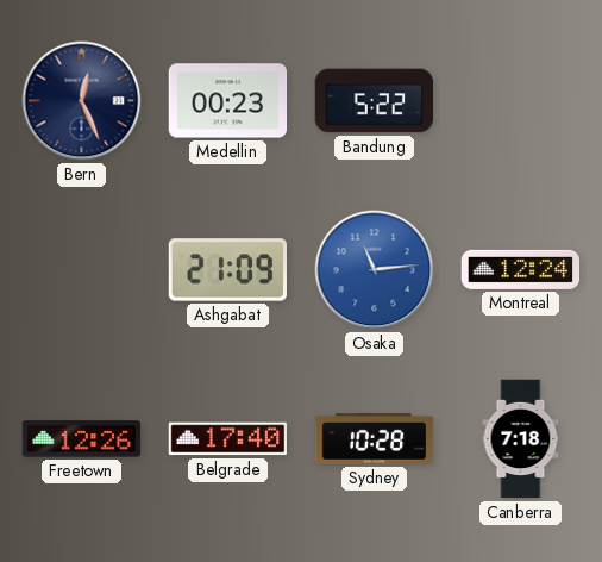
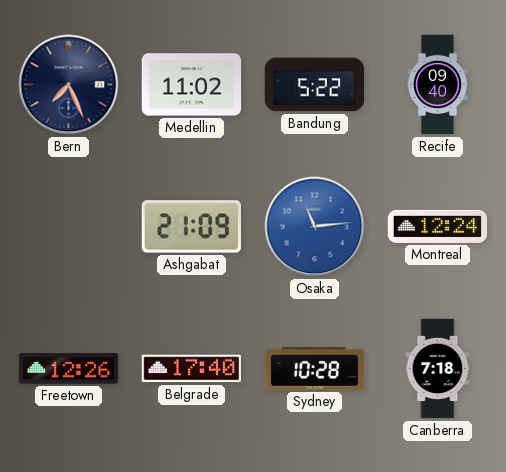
Bern: 12:26 -> 7:26
Medellin: 00:23 -> 11:02
Recife: none -> 09:40
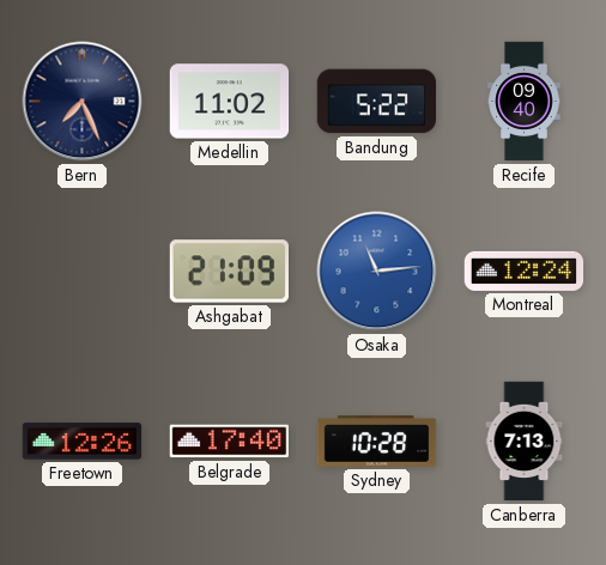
Canberra: 7:18 -> 7:13
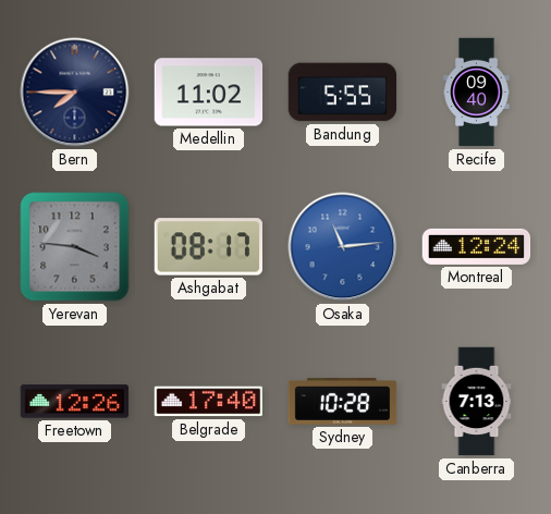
Bern: 7:26 -> 7:45
Bandung: 5:22 -> 5:55
Yerevan: none -> 3:46
Ashgabat: 21:09 -> 08:17
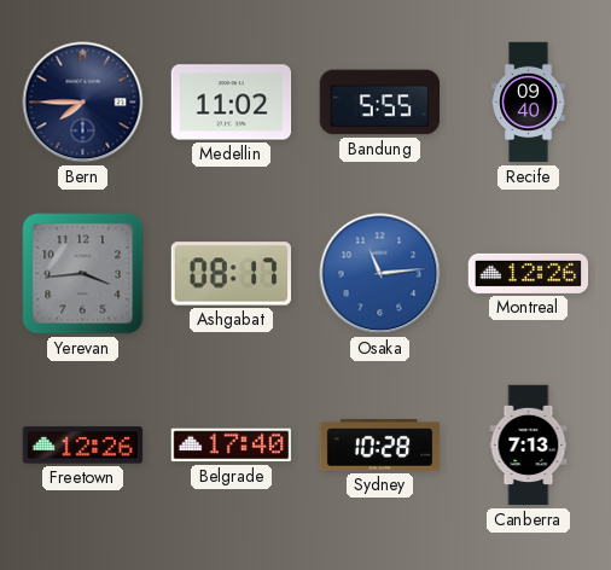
Yerevan: 3:46 -> 3:44
Montreal: 12:24 -> 12:26
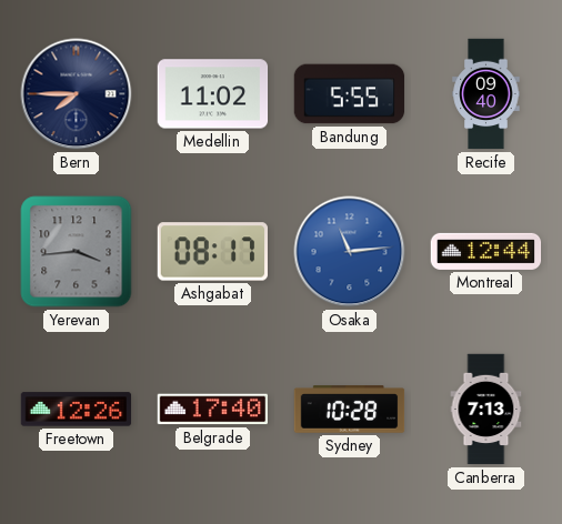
Montreal: 12:26 -> 12:44
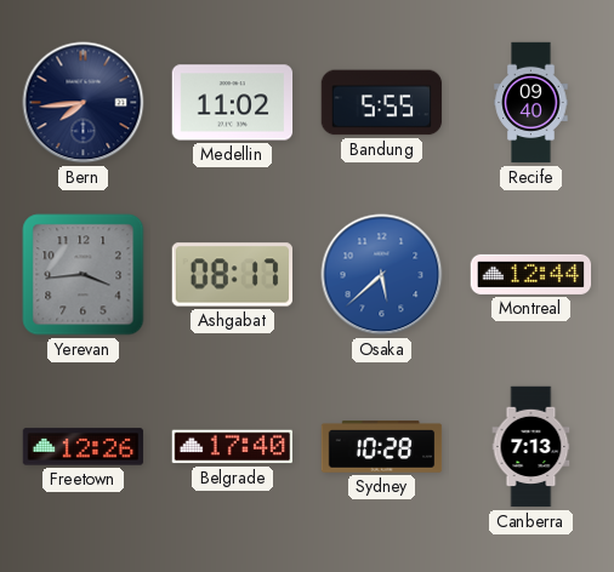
Bern: 7:45 -> 7:44
Osaka: 11:14 -> 5:38
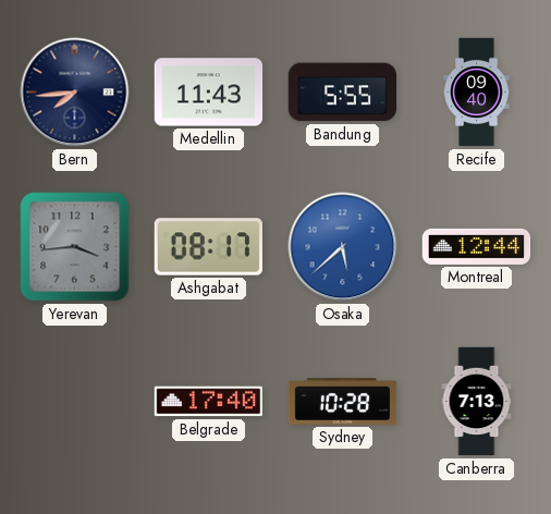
Medellin: 11:02 -> 11:43
Freetown: 12:26 -> none
